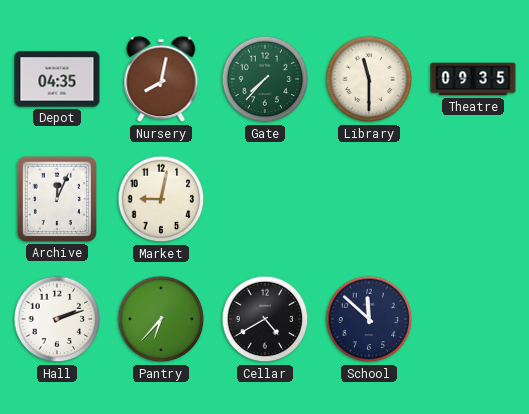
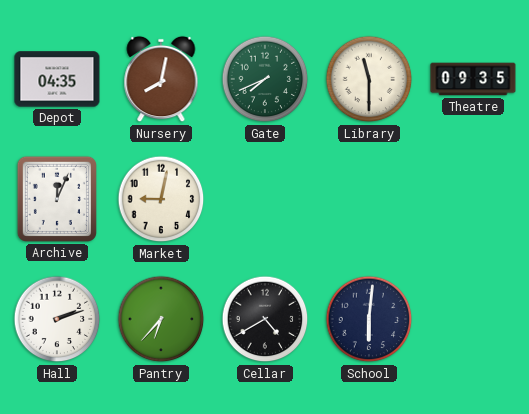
Gate: 7:37 -> 7:41
School: 11:52 -> 6:01
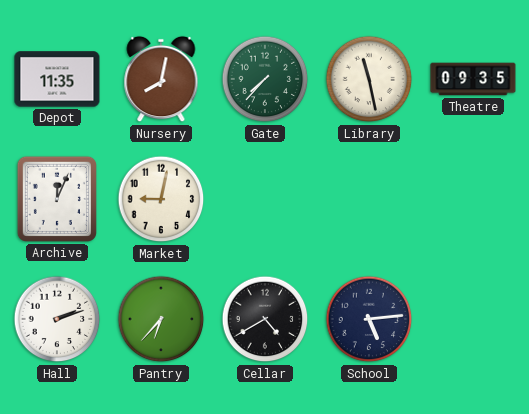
Depot: 04:35 -> 11:35
Gate: 7:41 -> 7:37
Library: 11:30 -> 11:28
School: 6:01 -> 5:14
